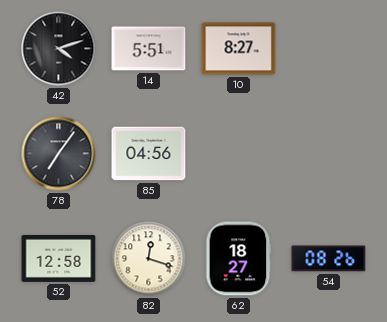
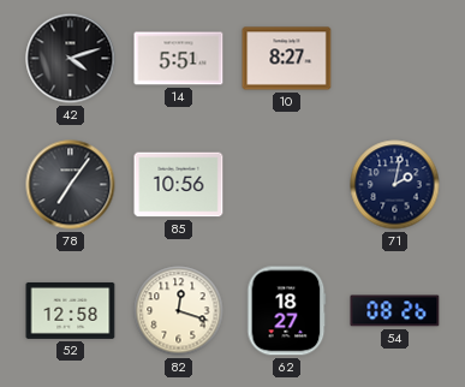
85: 04:56 -> 10:56
71: none -> 2:02
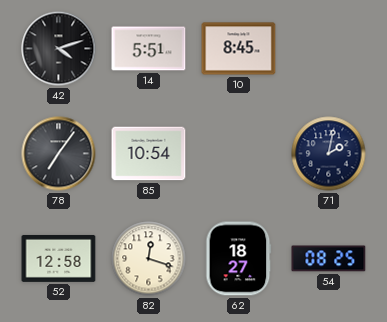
10: 8:27 -> 8:45
85: 10:56 -> 10:54
54: 08:26 -> 08:25
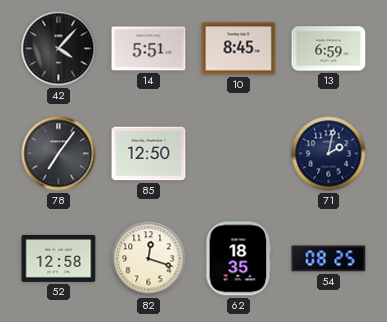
42: 4:12 -> 4:07
13: none -> 6:59
85: 10:54 -> 12:50
62: 18:27 -> 18:35
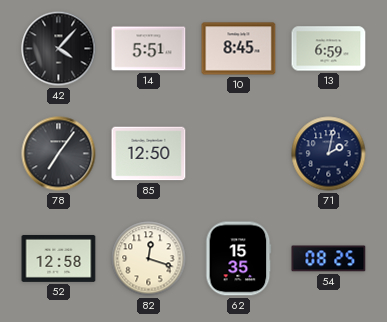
62: 18:35 -> 15:35
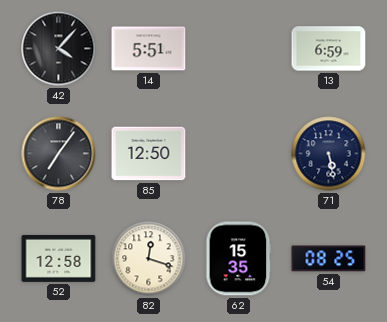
10: 8:45 -> none
71: 2:02 -> 5:28
